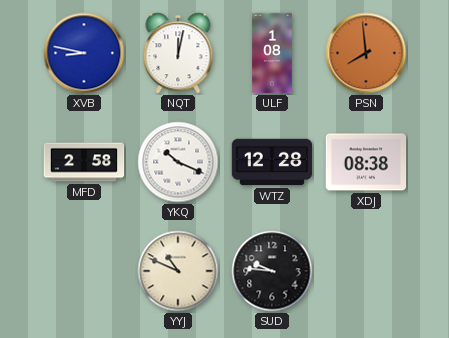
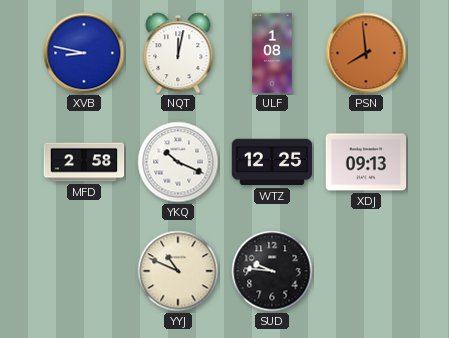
WTZ: 12:28 -> 12:25
XDJ: 08:38 -> 09:13
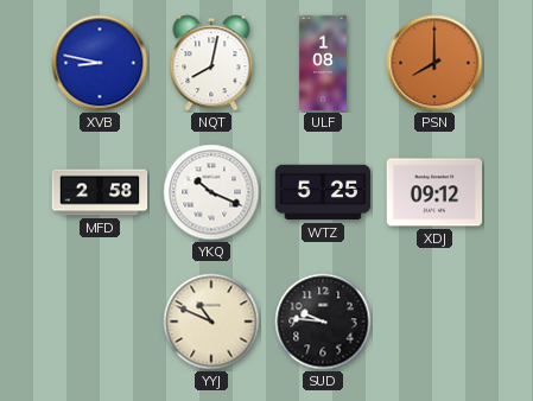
NQT: 12:02 -> 8:02
PSN: 7:59 -> 8:00
WTZ: 12:25 -> 5:25
XDJ: 09:13 -> 09:12
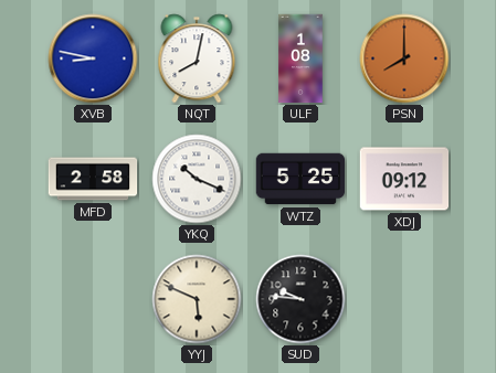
YYJ: 10:49 -> 5:49
